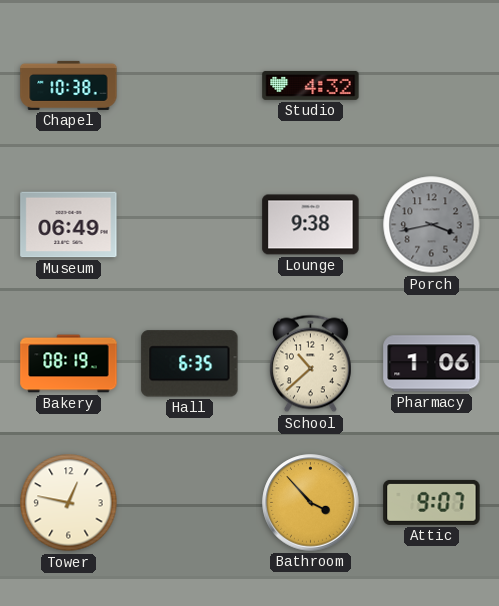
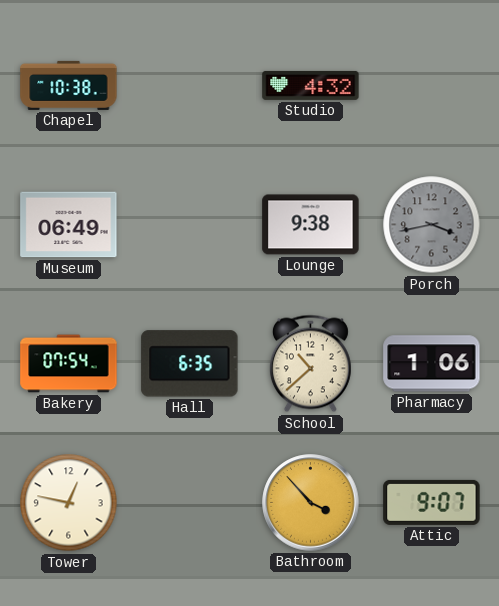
Bakery: 08:19 -> 07:54
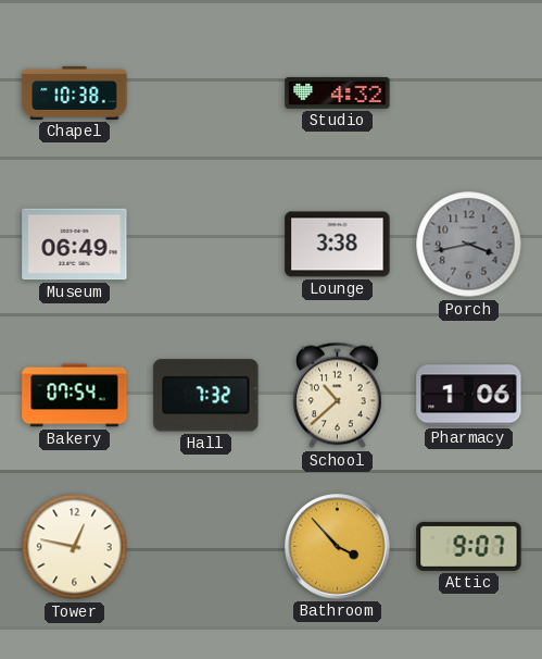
Lounge: 9:38 -> 3:38
Hall: 6:35 -> 7:32
